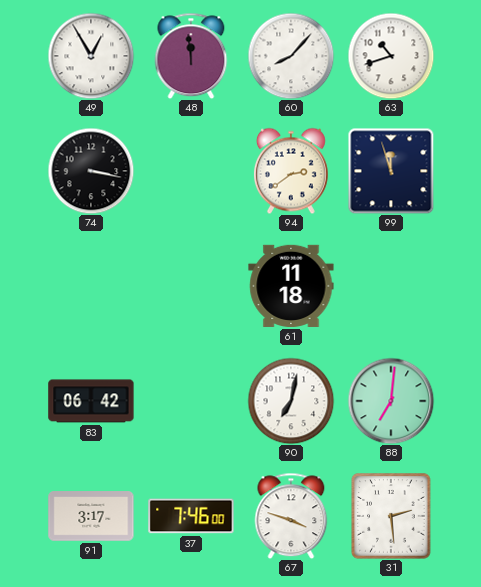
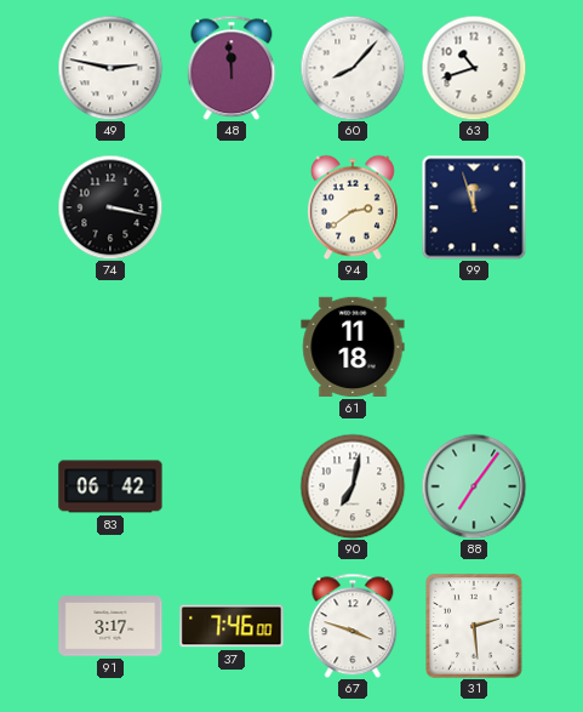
49: 12:55 -> 2:47
88: 7:01 -> 7:06
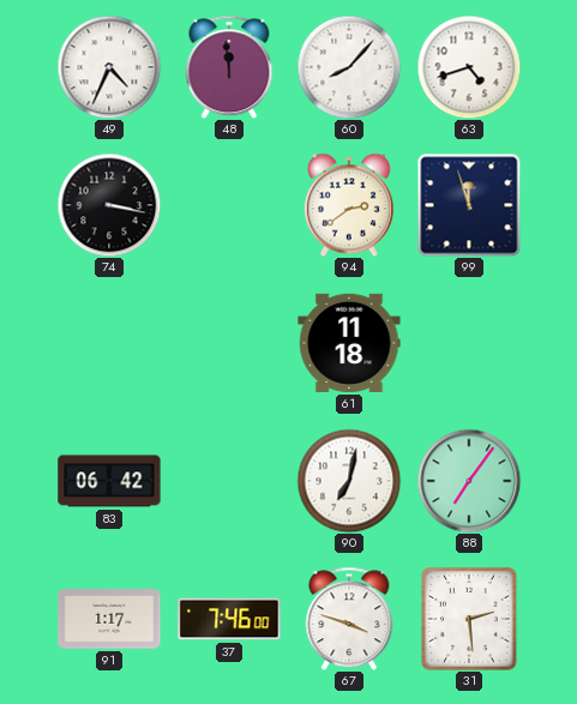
49: 2:47 -> 4:34
63: 10:42 -> 4:42
91: 3:17 -> 1:17
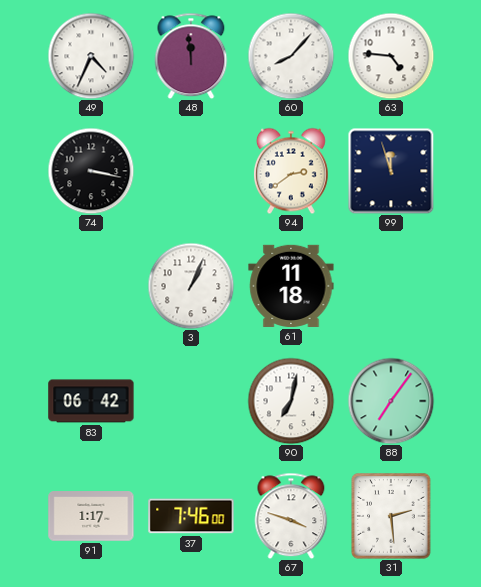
63: 4:42 -> 4:46
3: none -> 1:04
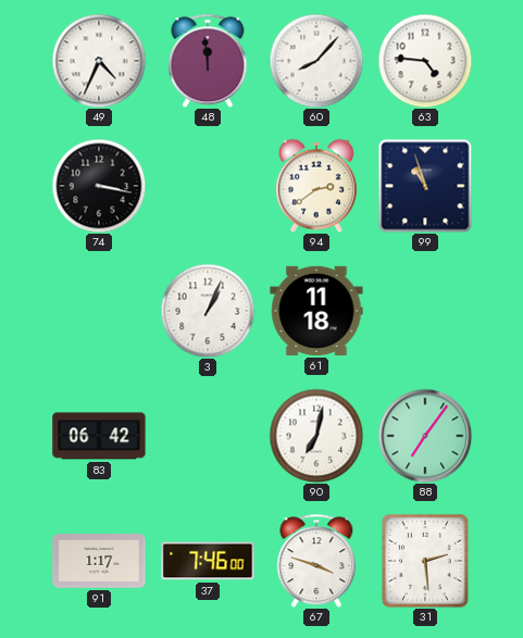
99: 11:57 -> 10:57
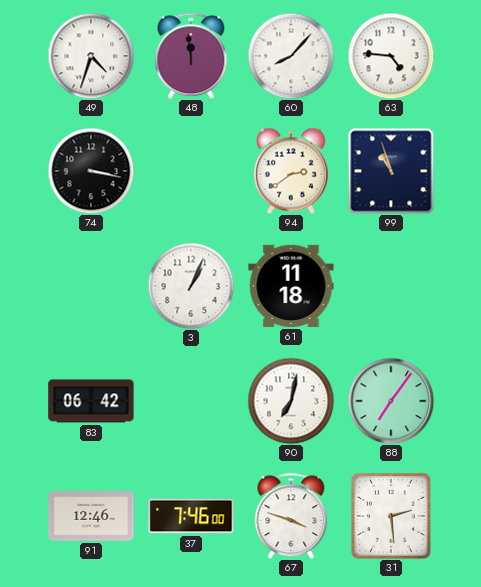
49: 4:34 -> 4:33
91: 1:17 -> 12:46
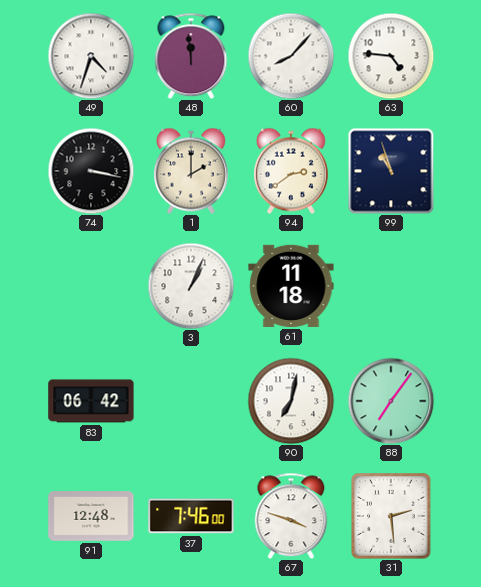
1: none -> 2:00
91: 12:46 -> 12:48
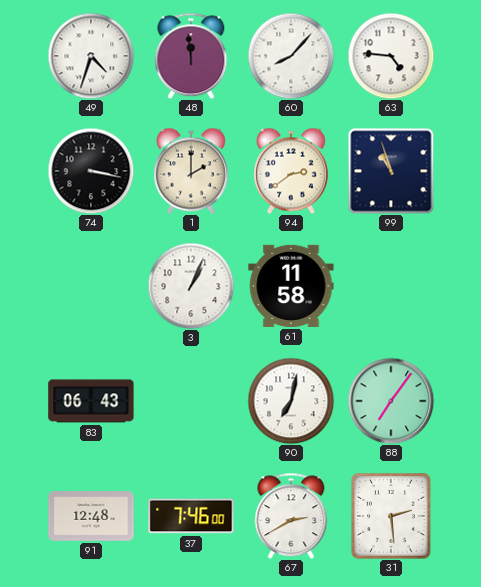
61: 11:18 -> 11:58
83: 06:42 -> 06:43
67: 3:48 -> 2:40
